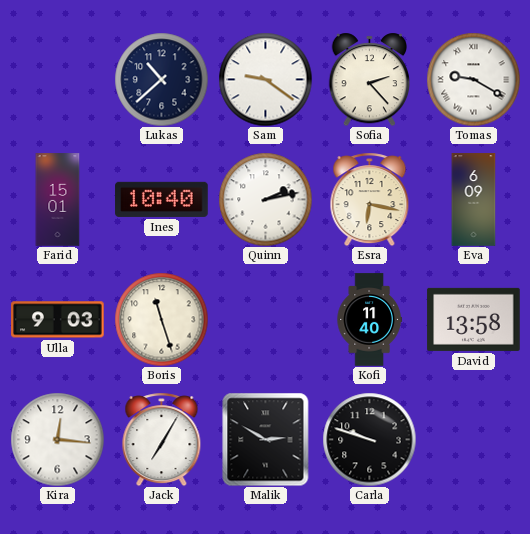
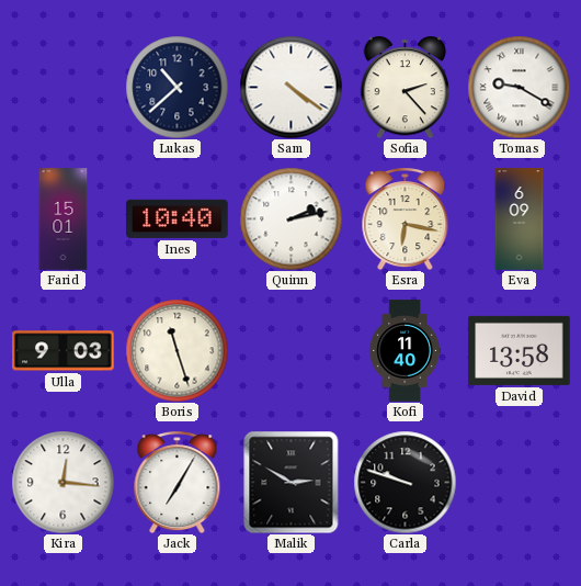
Sam: 9:21 -> 4:21
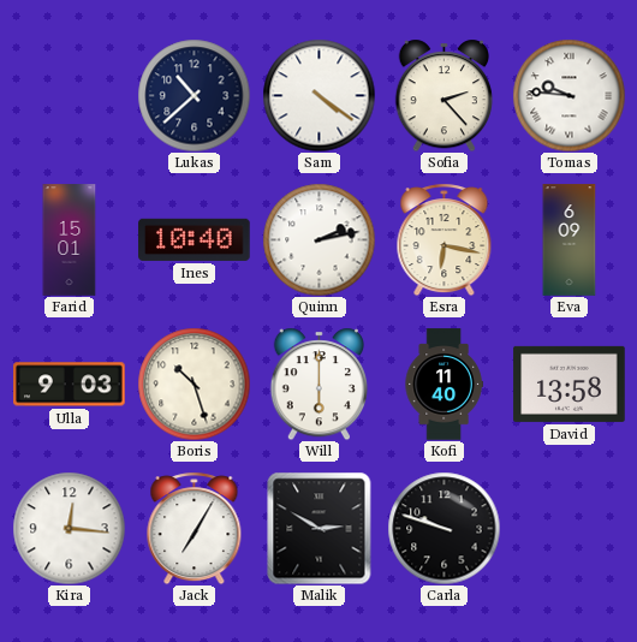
Tomas: 9:20 -> 9:46
Boris: 11:27 -> 10:27
Will: none -> 6:00
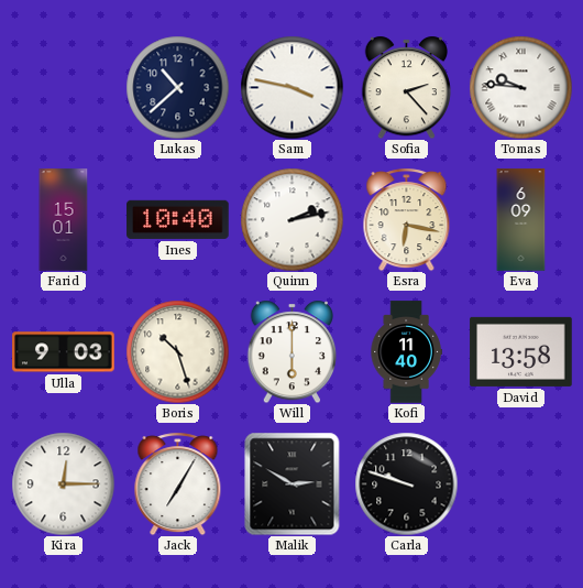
Sam: 4:21 -> 3:47
Kira: 12:16 -> 12:15
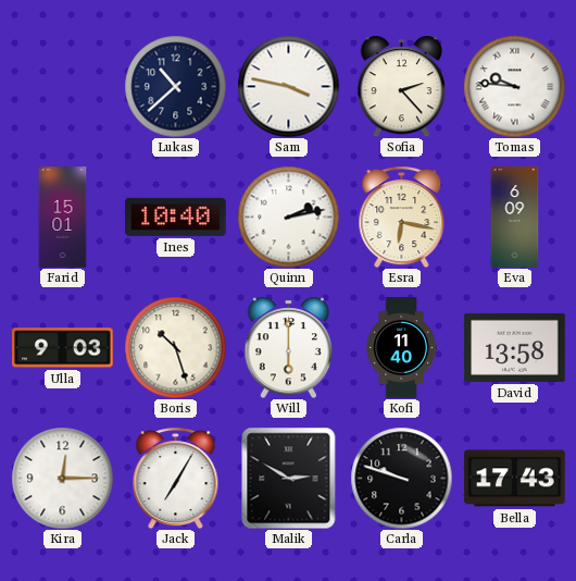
Bella: none -> 17:43
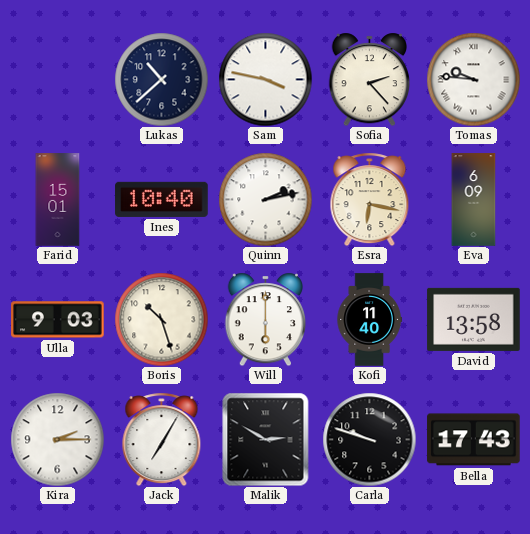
Kira: 12:15 -> 2:15
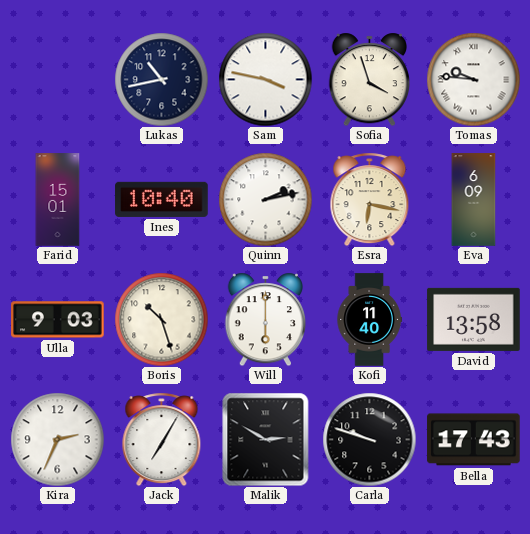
Lukas: 10:38 -> 10:43
Sofia: 2:23 -> 3:57
Kira: 2:15 -> 2:34
